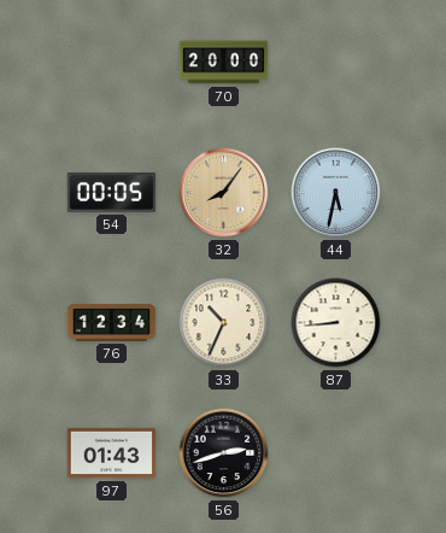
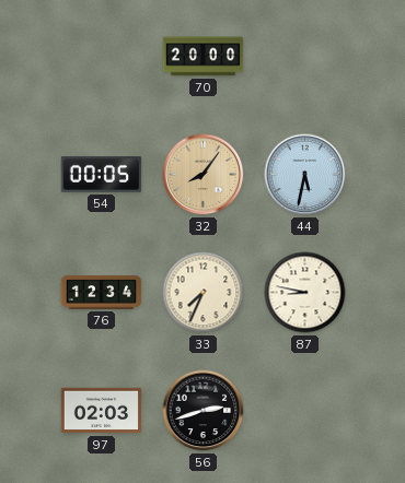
33: 10:34 -> 7:34
87: 8:44 -> 8:47
97: 01:43 -> 02:03
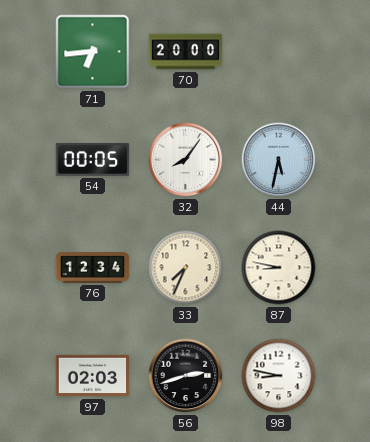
71: none -> 6:44
32 dial: champagne -> white
98: none -> 8:47
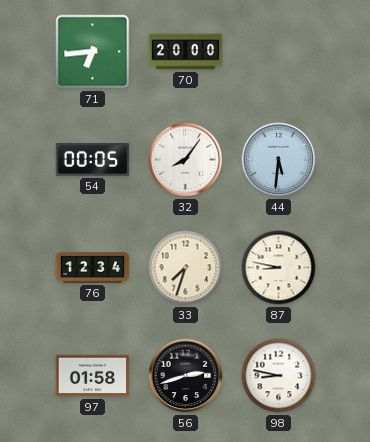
44: 5:32 -> 5:31
33: 7:34 -> 7:33
97: 02:03 -> 01:58
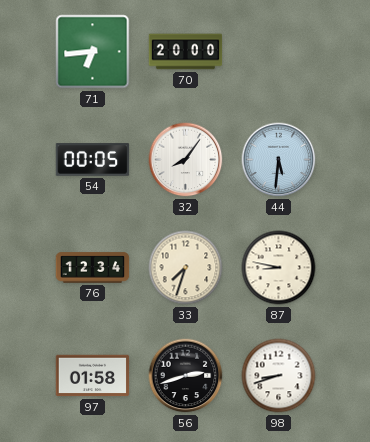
98: 8:47 -> 8:42
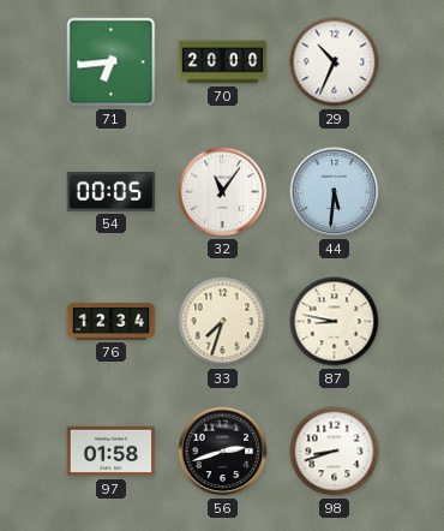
29: none -> 10:34
32: 8:06 -> 11:06
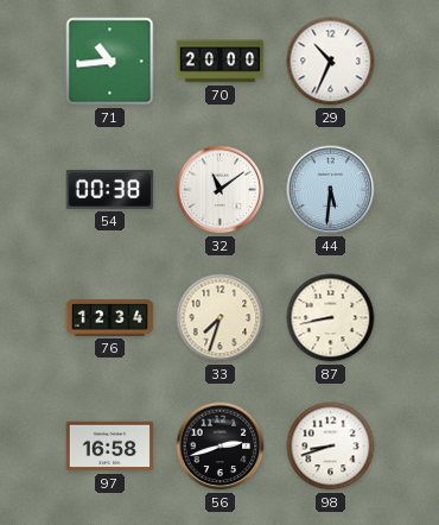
71: 6:44 -> 10:44
54: 00:05 -> 00:38
32: 11:06 -> 11:09
87: 8:47 -> 8:43
97: 01:58 -> 16:58
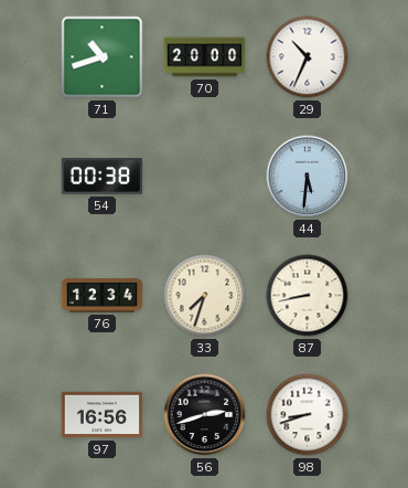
71: 10:44 -> 10:42
32: 11:09 -> none
97: 16:58 -> 16:56
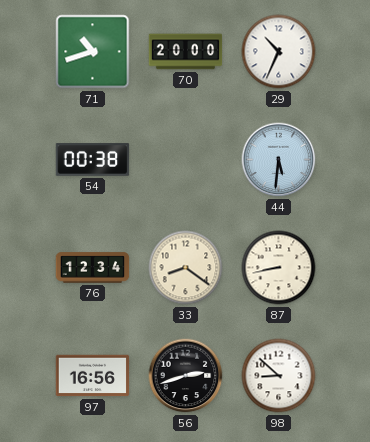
33: 7:33 -> 8:21
98: 8:42 -> 8:52
